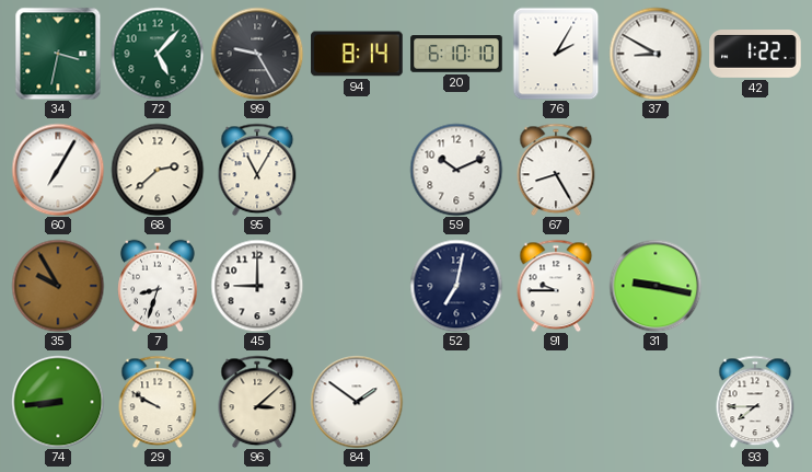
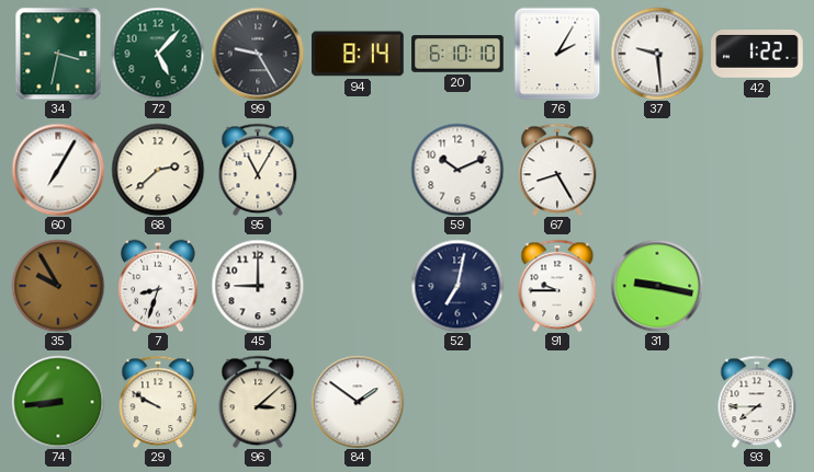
37: 8:50 -> 9:29
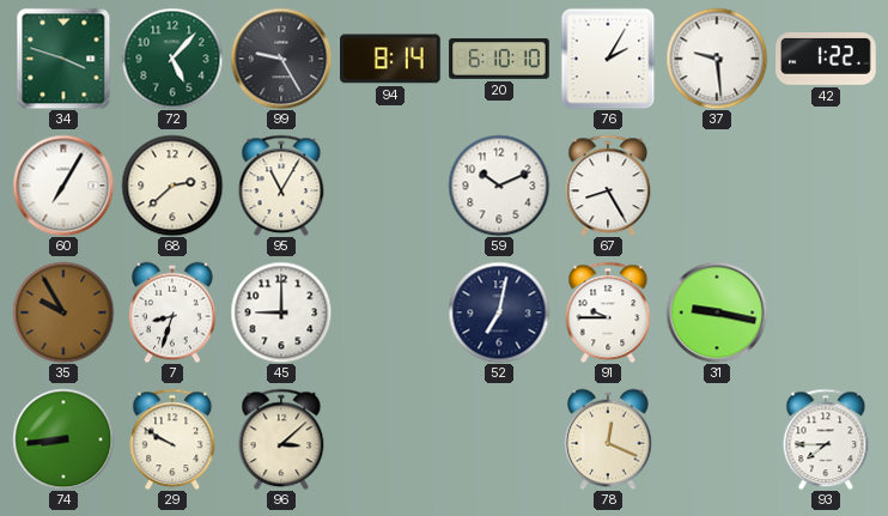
34: 3:32 -> 3:48
84: 1:51 -> none
78: none -> 12:19
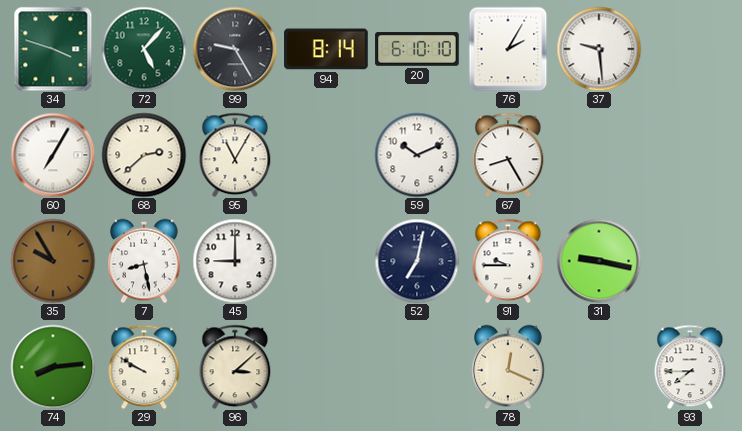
42: 1:22 -> none
7: 8:33 -> 8:28
74: 8:44 -> 8:14
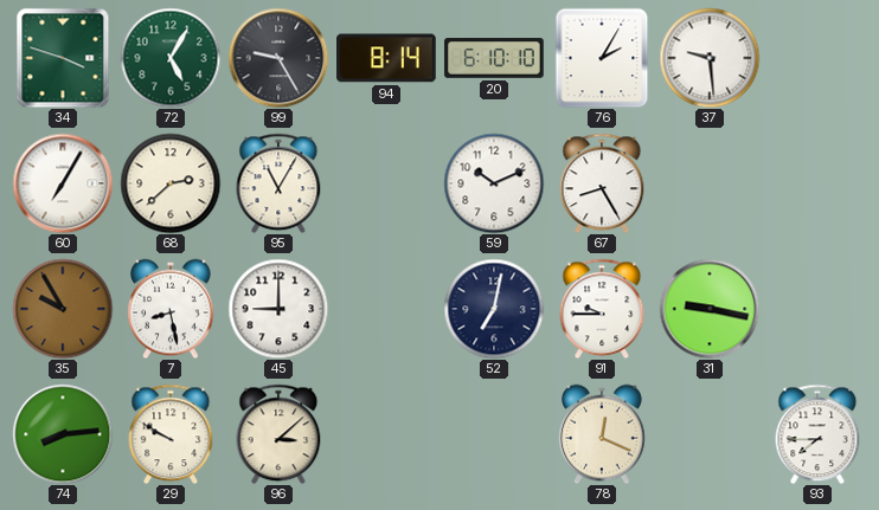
72: 5:07 -> 5:05
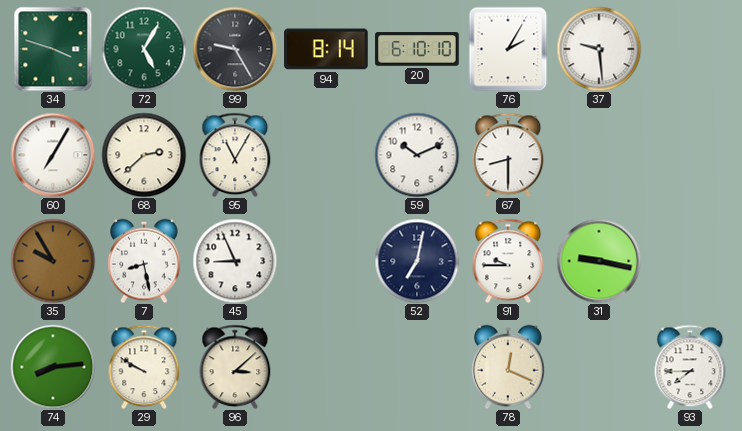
67: 8:25 -> 8:30
45: 9:00 -> 8:56
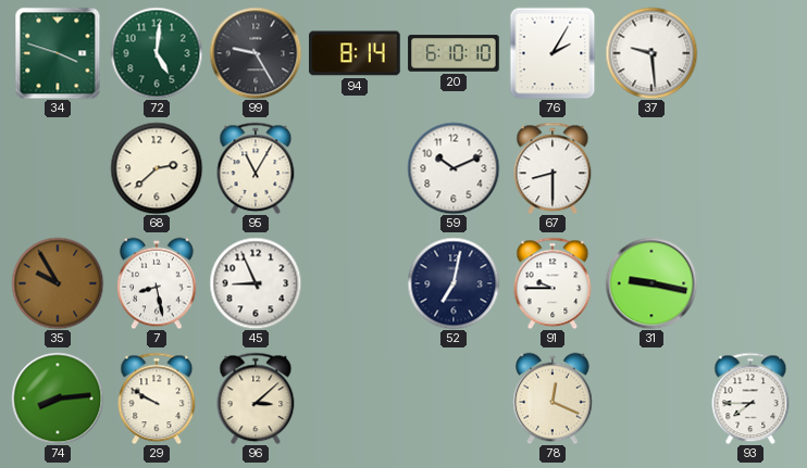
72: 5:05 -> 5:01
60: 7:05 -> none
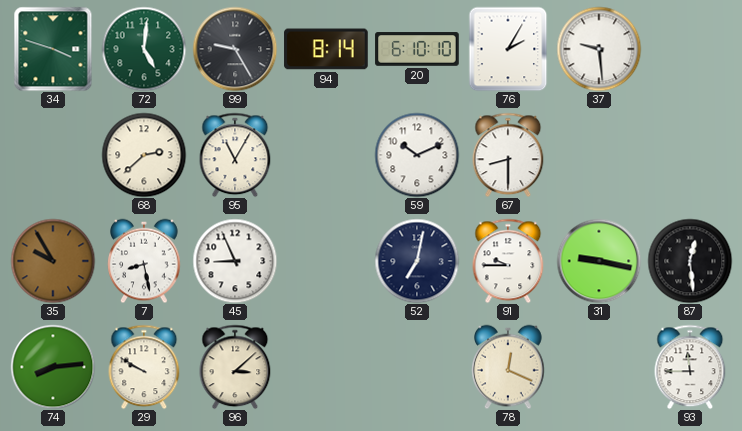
87: none -> 12:29
93: 7:45 -> 11:45
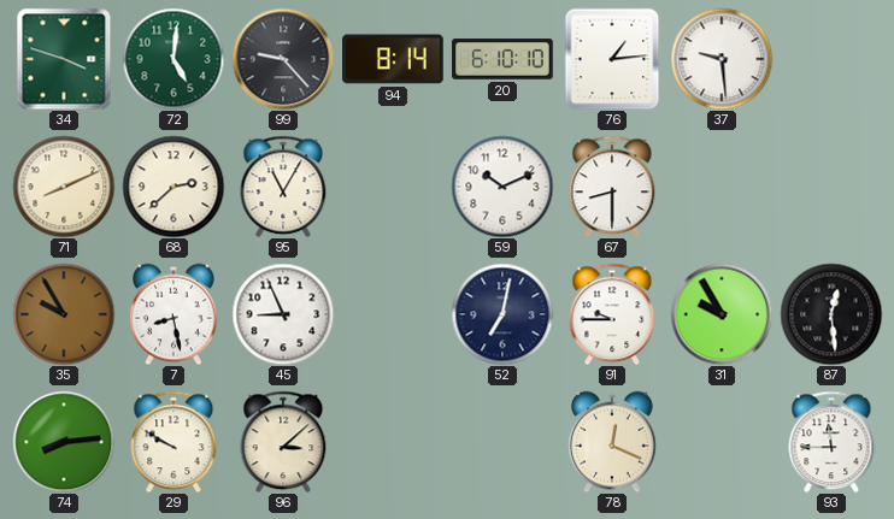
99: 9:25 -> 9:23
76: 2:05 -> 1:14
71: none -> 8:11
31: 9:17 -> 9:55
